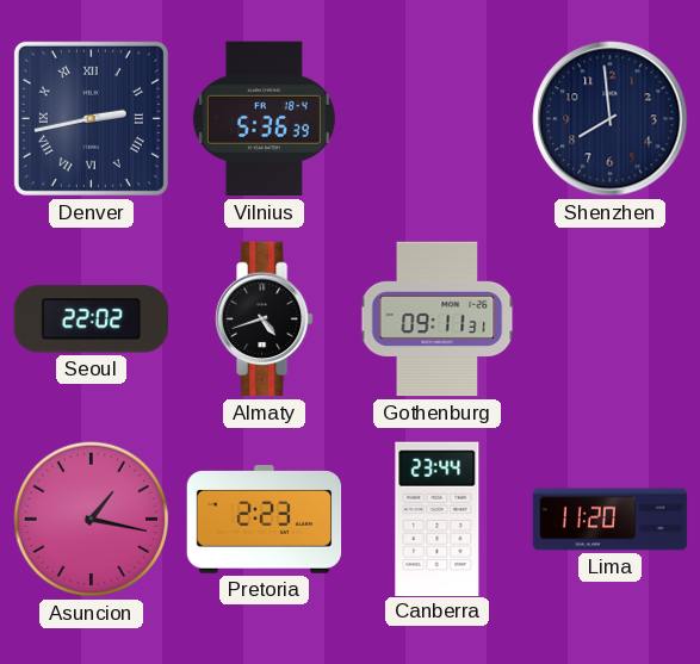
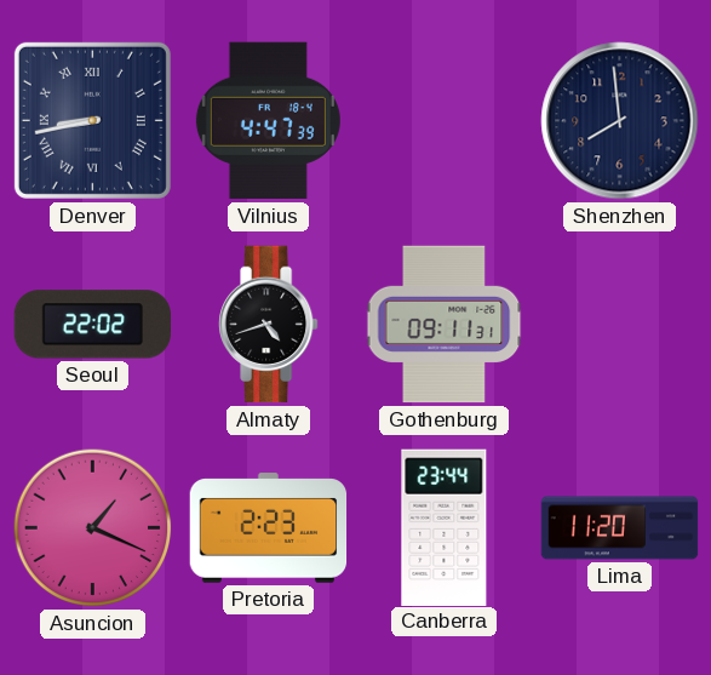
Denver: 2:43 -> 8:43
Vilnius: 5:36 -> 4:47
Asuncion: 1:17 -> 1:19
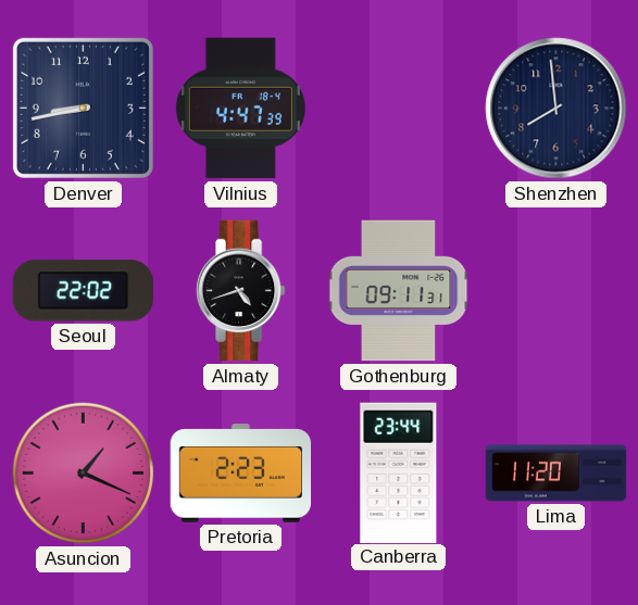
Denver numerals: Roman -> Arabic
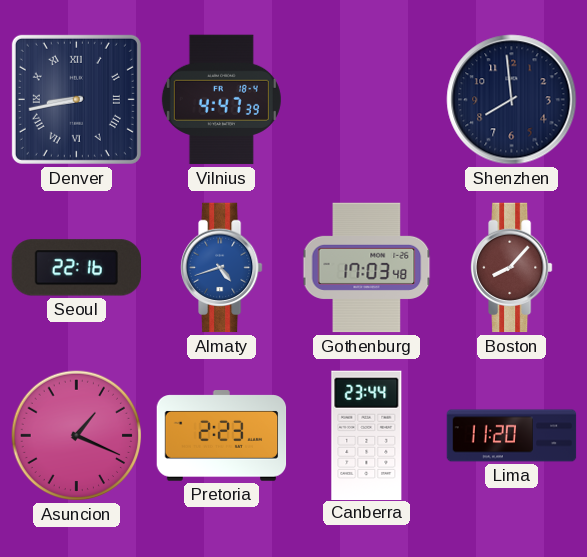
Denver numerals: Arabic -> Roman
Seoul: 22:02 -> 22:16
Almaty dial: black -> blue
Gothenburg: 09:11 -> 17:03
Boston: none -> 8:07
